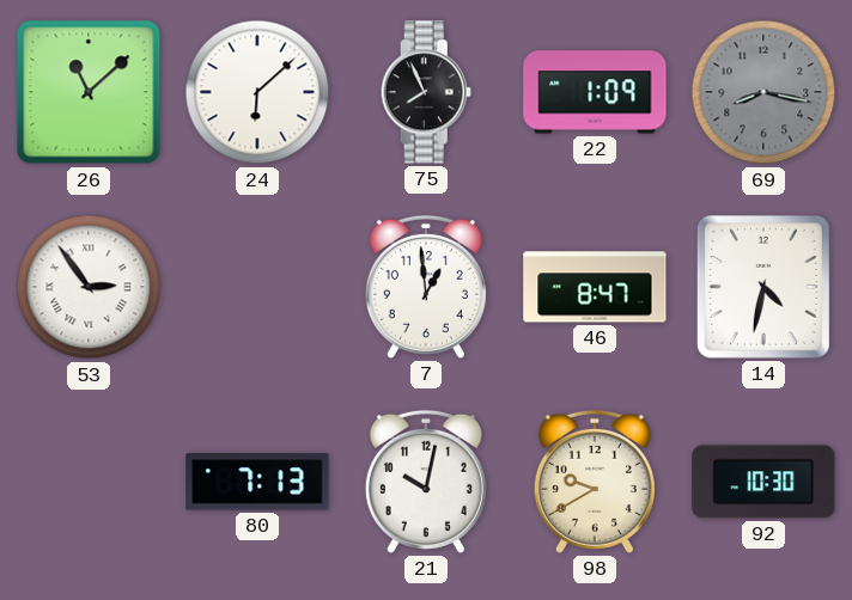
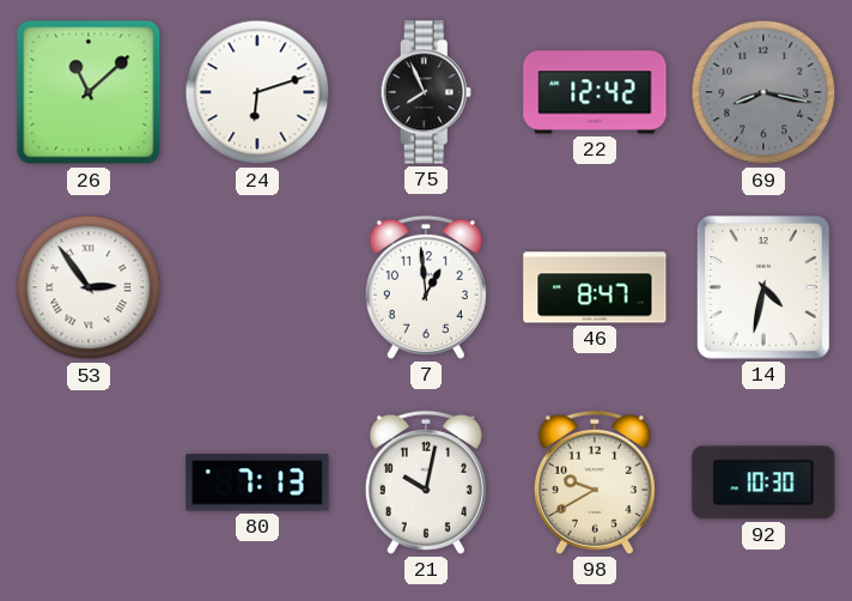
24: 6:08 -> 6:12
22: 1:09 -> 12:42
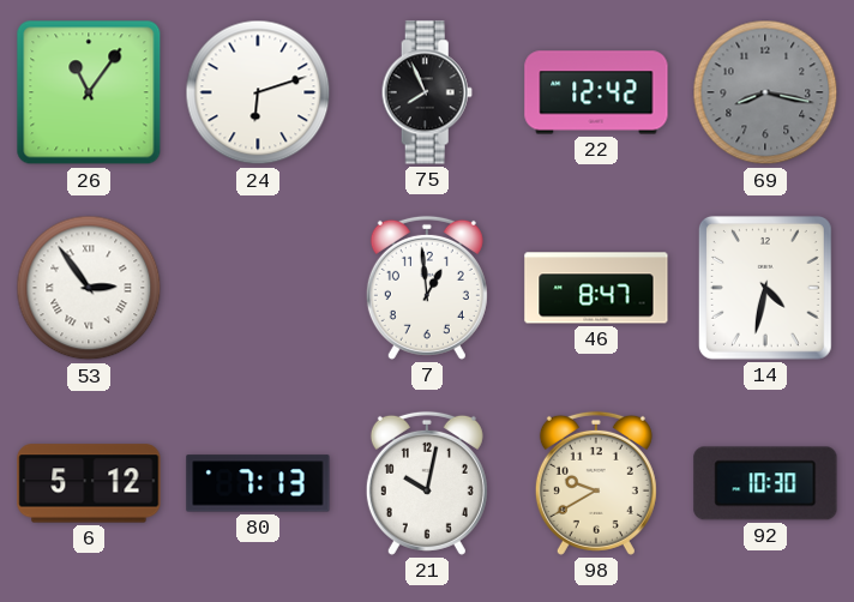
26: 11:08 -> 11:06
6: none -> 5:12
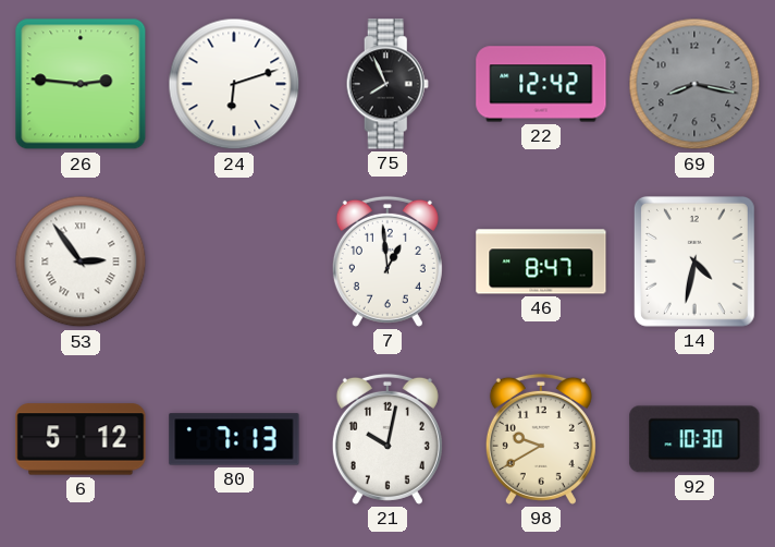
26: 11:06 -> 2:46
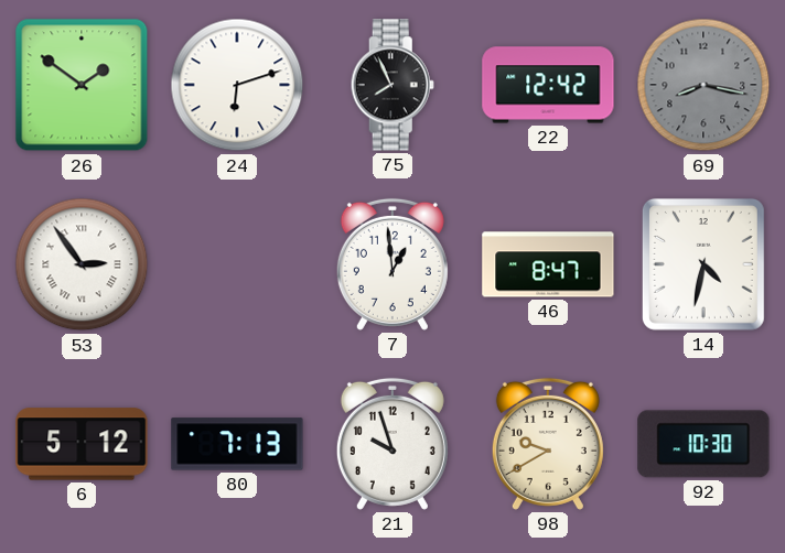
26: 2:46 -> 1:51
21: 10:02 -> 9:57
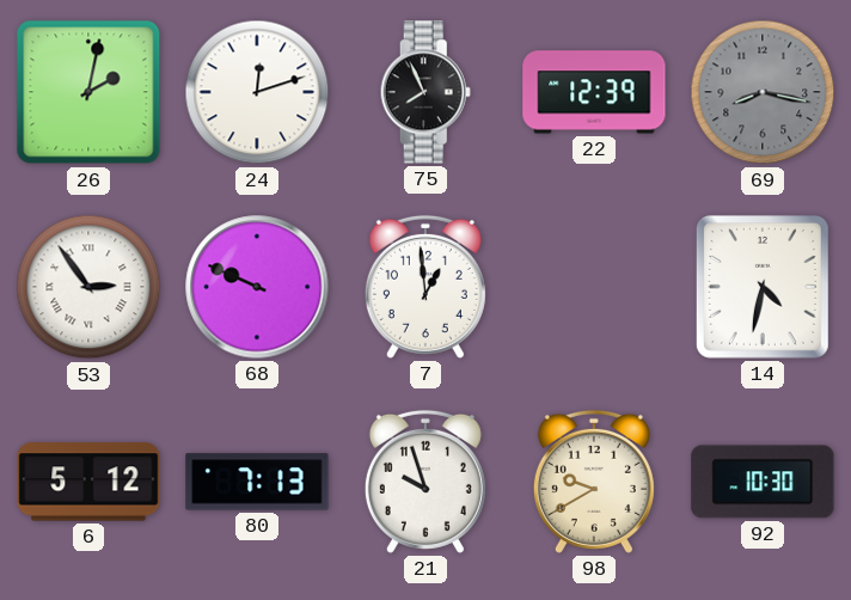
26: 1:51 -> 2:02
24: 6:12 -> 12:12
22: 12:42 -> 12:39
68: none -> 9:49
46: 8:47 -> none
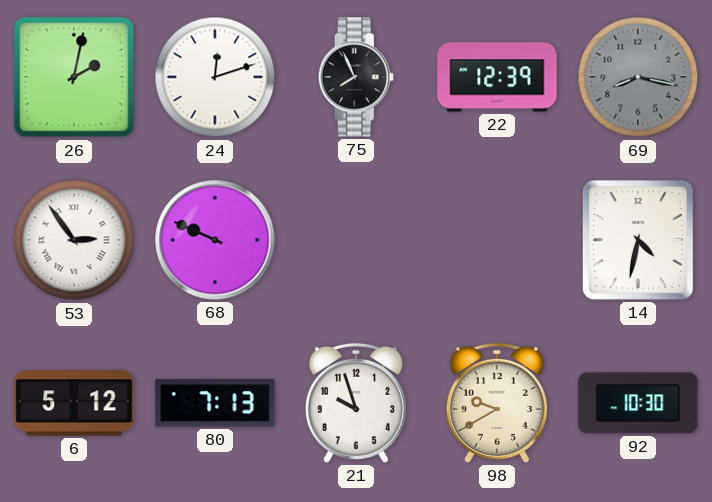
7: 12:59 -> none
